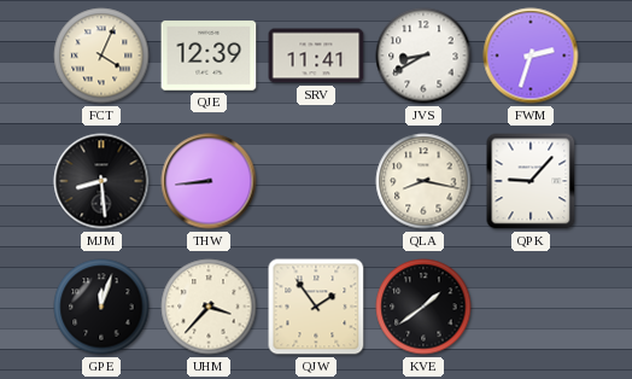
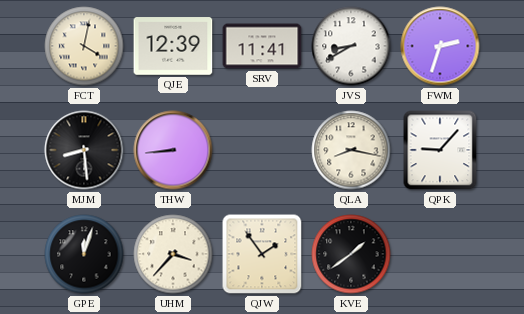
FCT: 4:04 -> 4:02
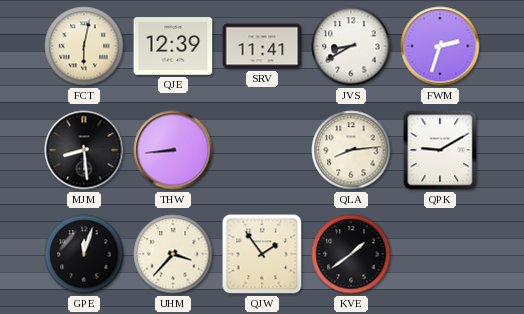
FCT: 4:02 -> 6:02
QLA: 8:17 -> 8:14
QPK: 9:07 -> 9:10
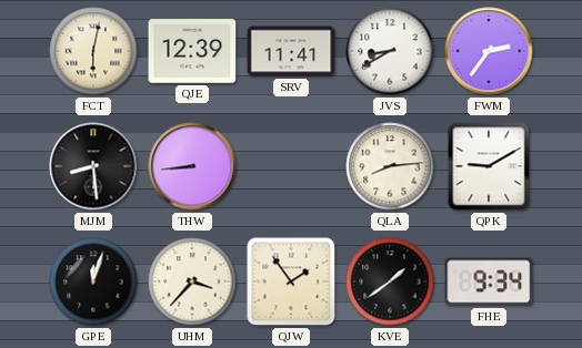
FWM: 2:33 -> 2:36
FHE: none -> 9:34
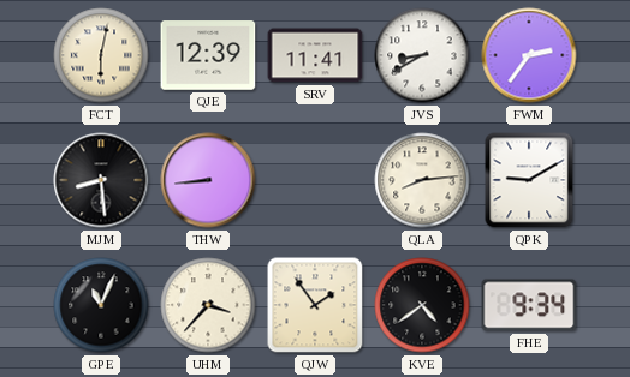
GPE: 12:03 -> 11:04
KVE: 1:39 -> 4:39
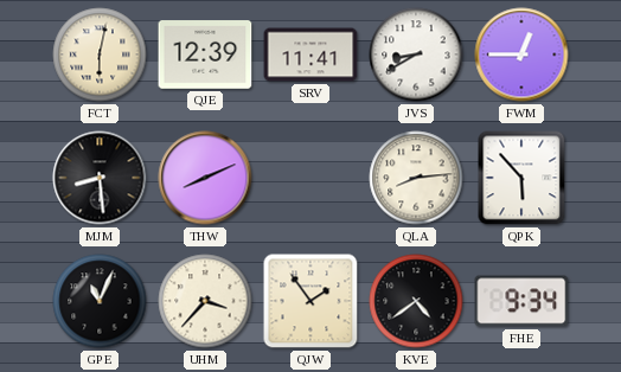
FWM: 2:36 -> 12:45
THW: 8:44 -> 8:11
QPK: 9:10 -> 5:53
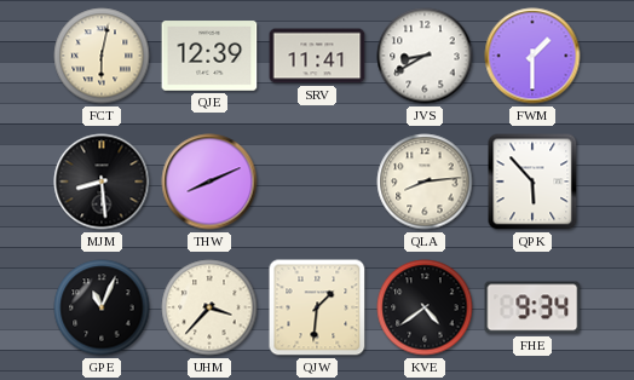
FWM: 12:45 -> 1:30
QJW: 1:54 -> 1:31
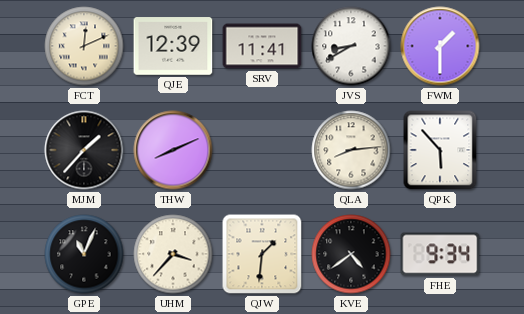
FCT: 6:02 -> 12:11
MJM: 8:29 -> 1:37
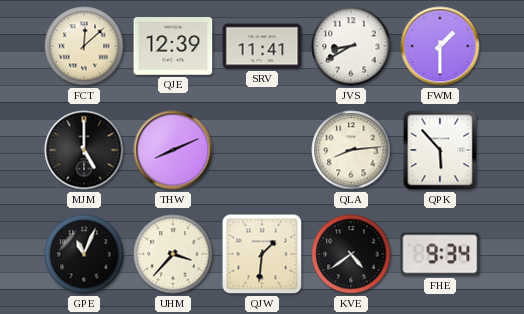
FCT: 12:11 -> 12:08
MJM: 1:37 -> 5:00
